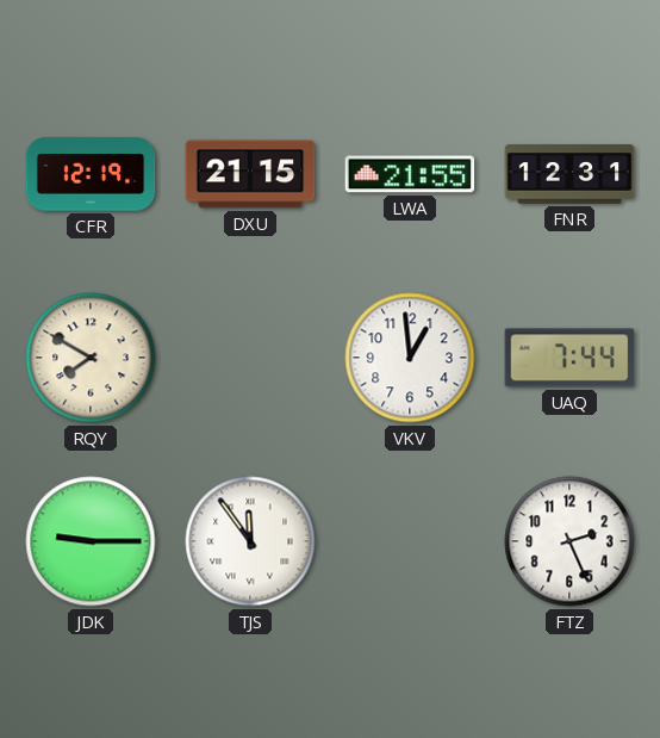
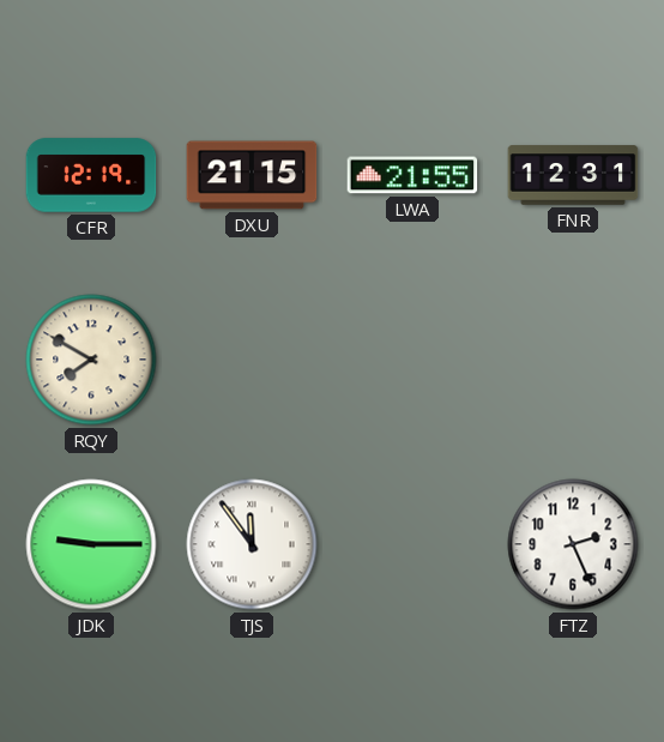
VKV: 12:59 -> none
UAQ: 7:44 -> none
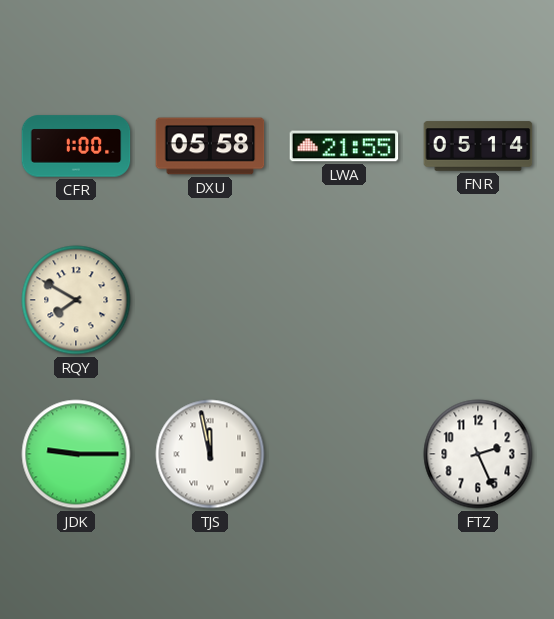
CFR: 12:19 -> 1:00
DXU: 21:15 -> 05:58
FNR: 12:31 -> 05:14
TJS: 11:54 -> 11:58
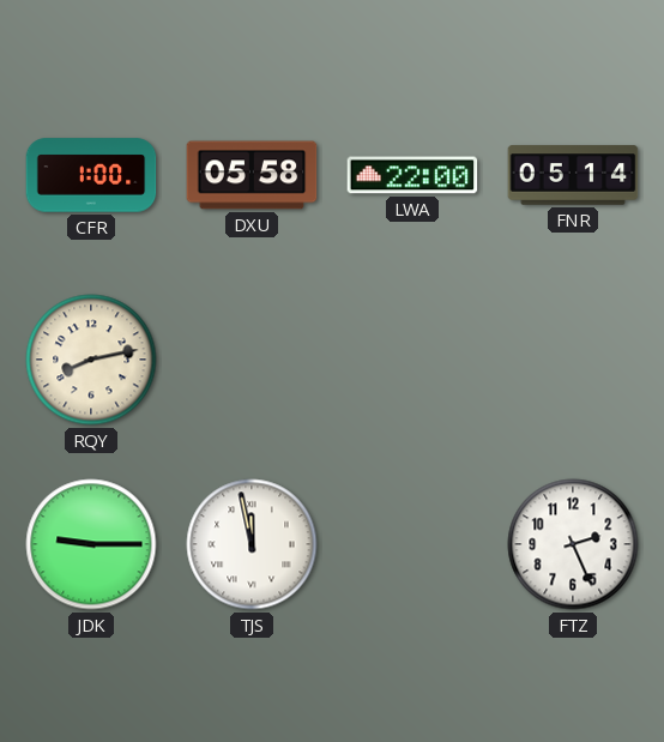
LWA: 21:55 -> 22:00
RQY: 7:50 -> 8:13
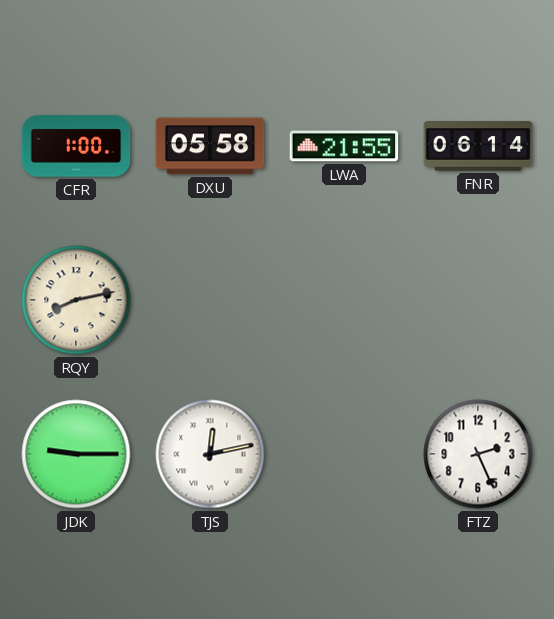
LWA: 22:00 -> 21:55
FNR: 05:14 -> 06:14
TJS: 11:58 -> 12:13
